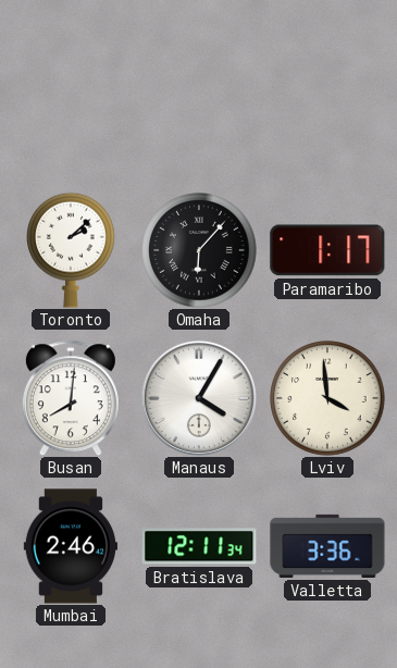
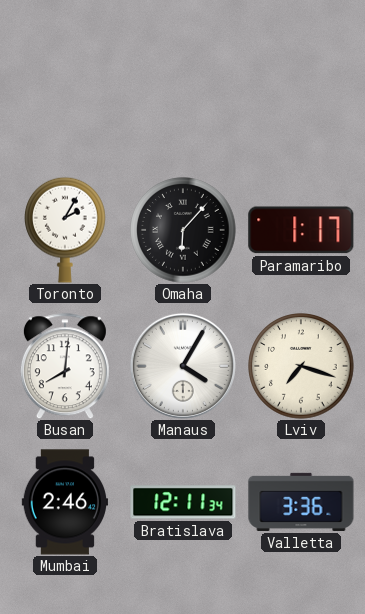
Toronto: 2:08 -> 2:05
Lviv: 3:59 -> 7:18
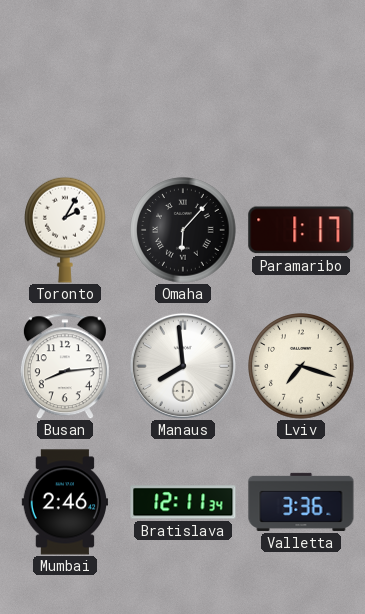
Busan: 8:01 -> 8:14
Manaus: 4:05 -> 7:59
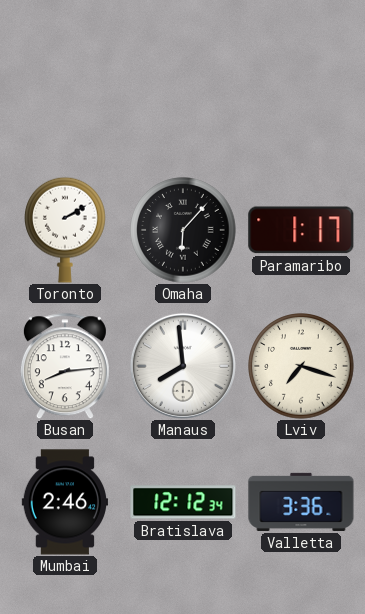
Toronto: 2:05 -> 2:10
Bratislava: 12:11 -> 12:12
